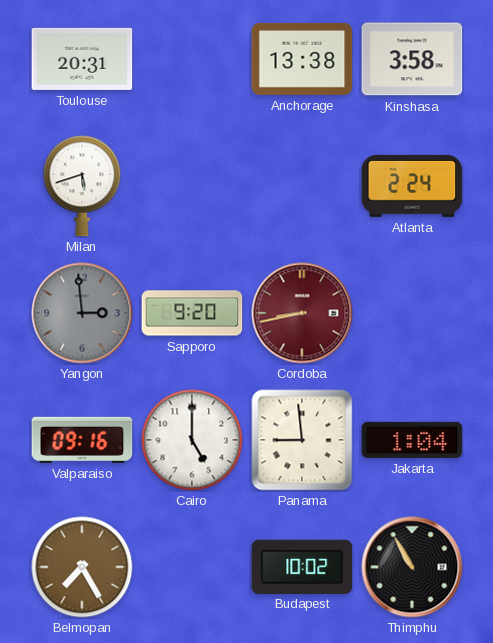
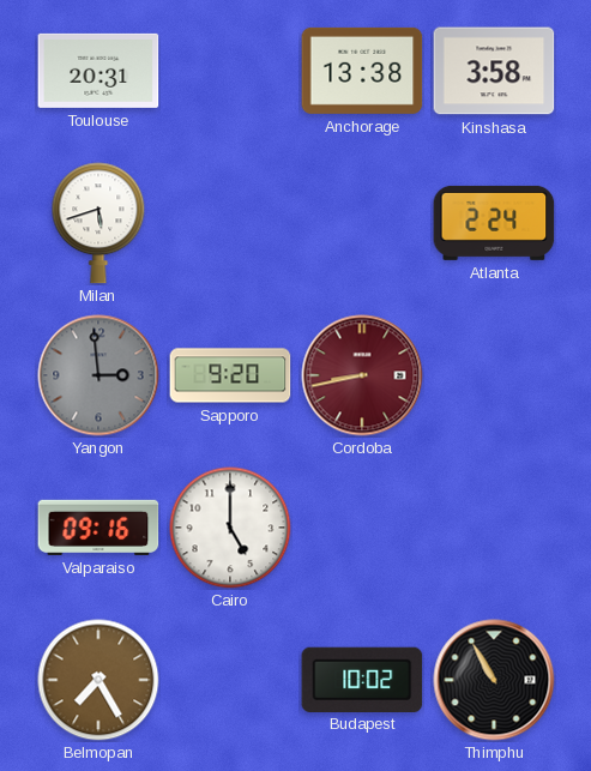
Panama: 8:59 -> none
Jakarta: 1:04 -> none
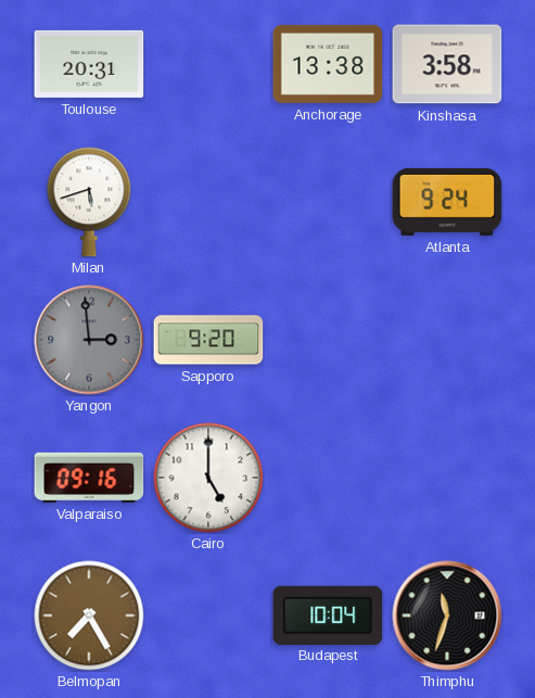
Atlanta: 2:24 -> 9:24
Cordoba: 8:43 -> none
Budapest: 10:02 -> 10:04
Thimphu: 10:55 -> 11:33
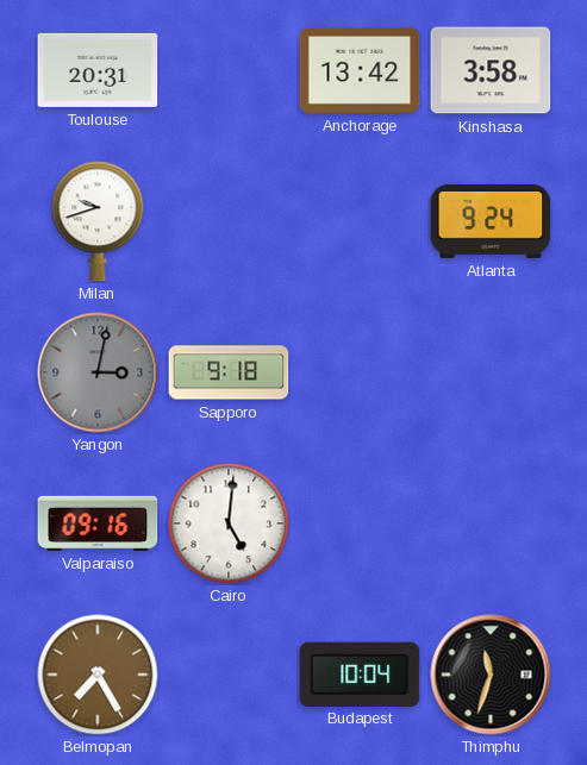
Anchorage: 13:38 -> 13:42
Milan: 5:42 -> 9:42
Yangon: 2:59 -> 3:02
Sapporo: 9:20 -> 9:18
Cairo: 5:00 -> 5:01
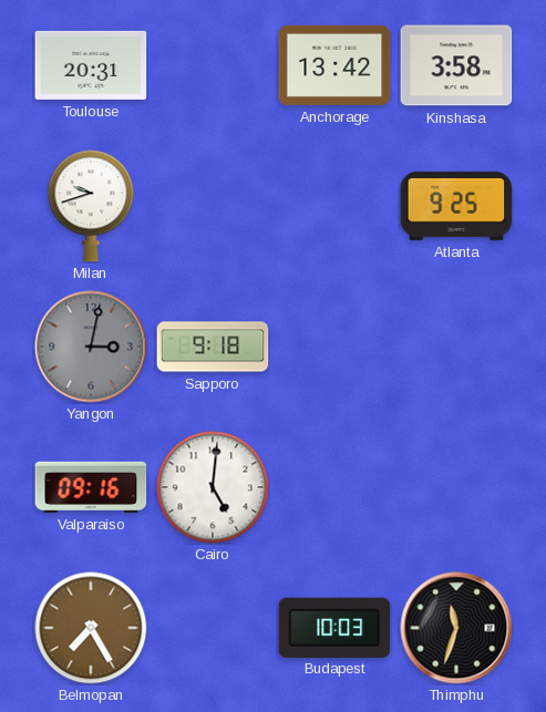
Atlanta: 9:24 -> 9:25
Budapest: 10:04 -> 10:03
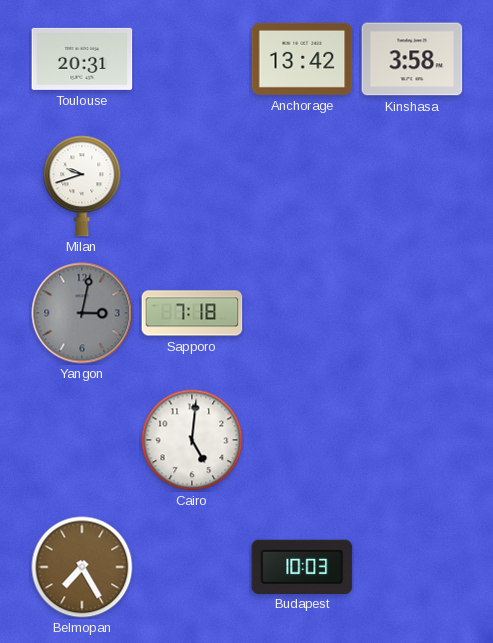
Atlanta: 9:25 -> none
Sapporo: 9:18 -> 7:18
Valparaiso: 09:16 -> none
Thimphu: 11:33 -> none
